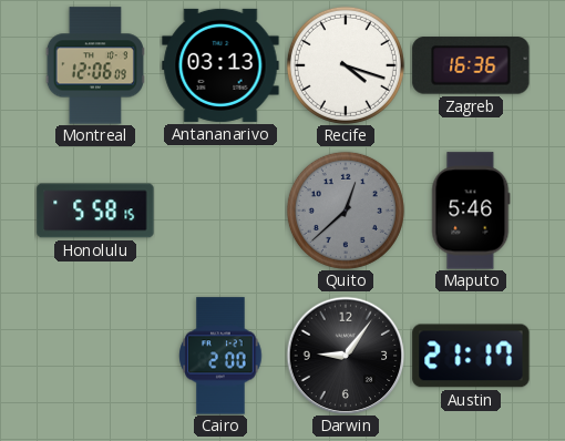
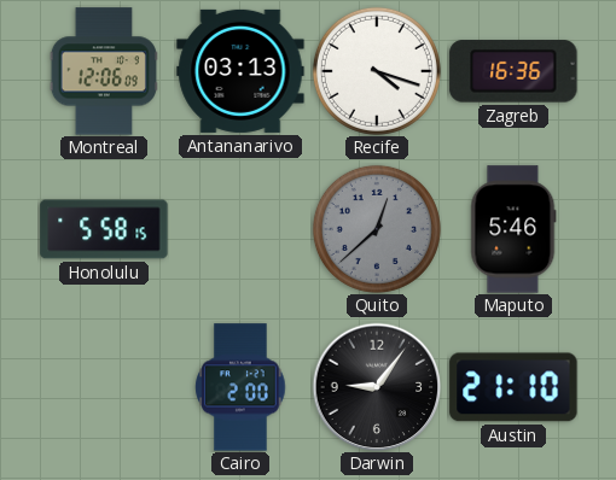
Austin: 21:17 -> 21:10
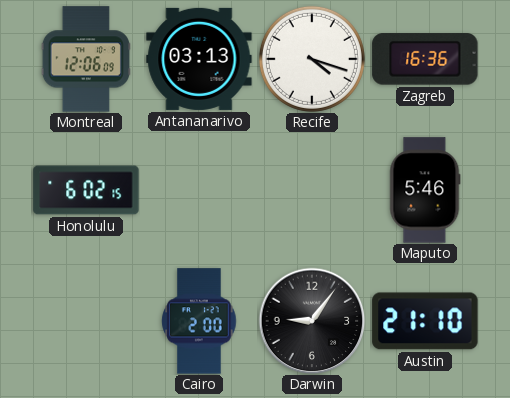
Honolulu: 5:58 -> 6:02
Quito: 12:38 -> none
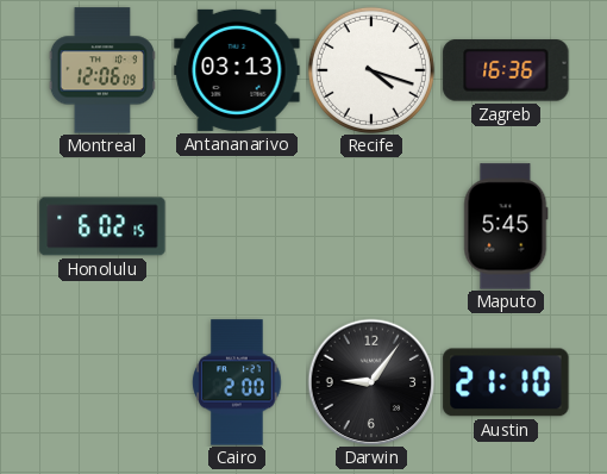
Maputo: 5:46 -> 5:45
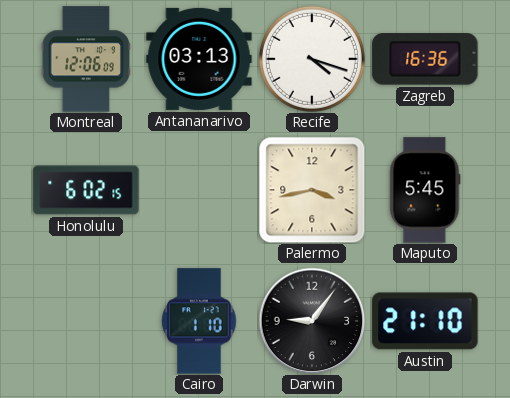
Palermo: none -> 3:43
Cairo: 2:00 -> 1:10
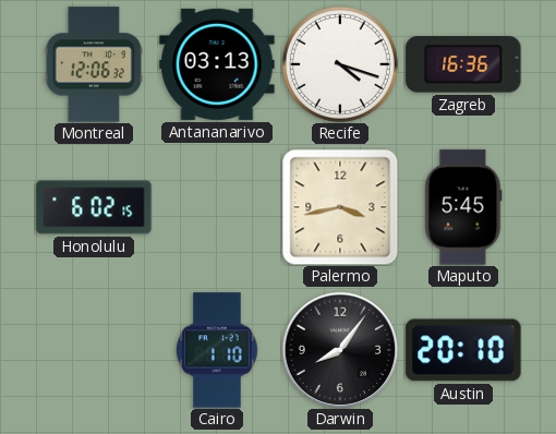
Montreal: 12:06:09 -> 12:06:32
Darwin: 9:06 -> 8:06
Austin: 21:10 -> 20:10
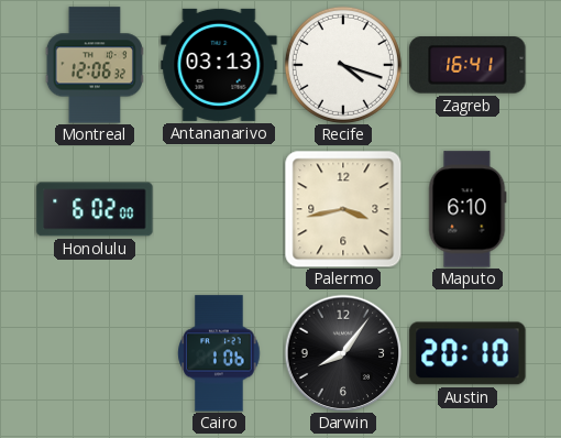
Zagreb: 16:36 -> 16:41
Honolulu: 6:02:15 -> 6:02:00
Maputo: 5:45 -> 6:10
Cairo: 1:10 -> 1:06
